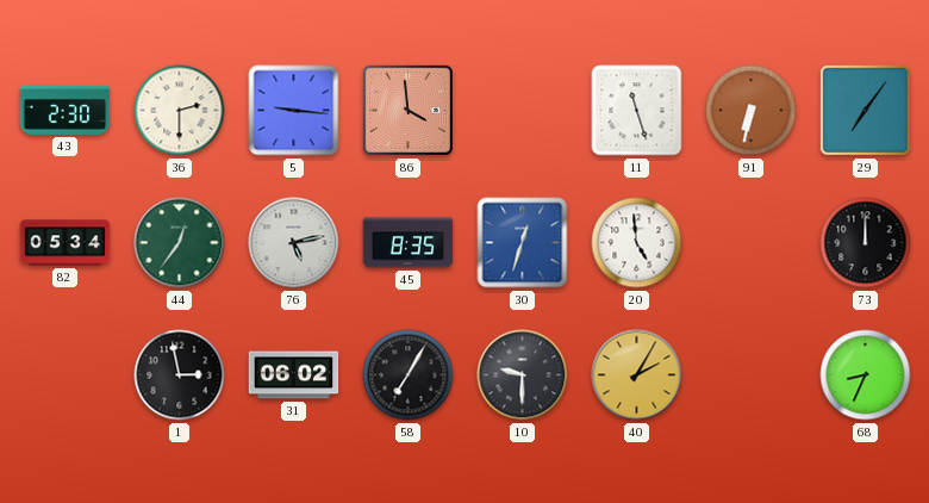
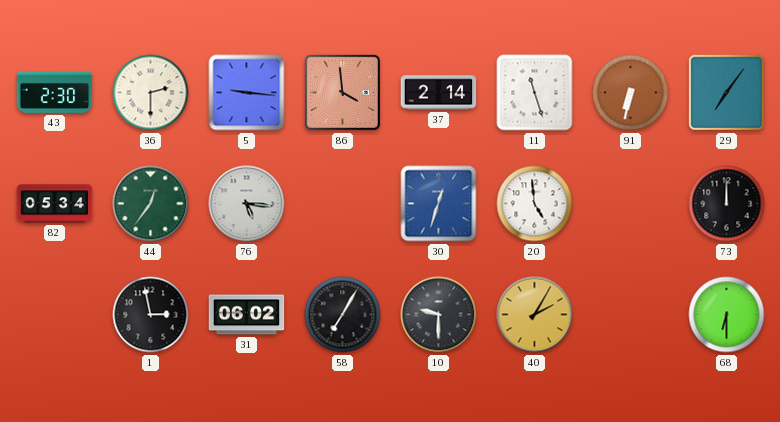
37: none -> 2:14
76: 5:13 -> 5:16
45: 8:35 -> none
68: 8:34 -> 6:30
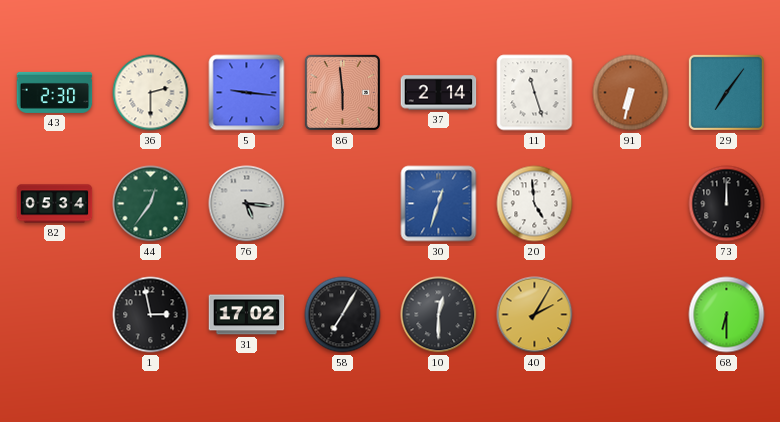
86: 3:59 -> 5:59
31: 06:02 -> 17:02
10: 9:30 -> 12:30
